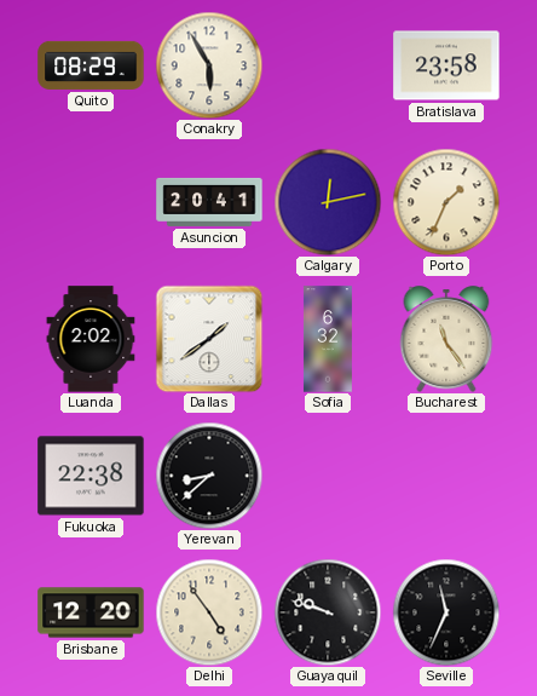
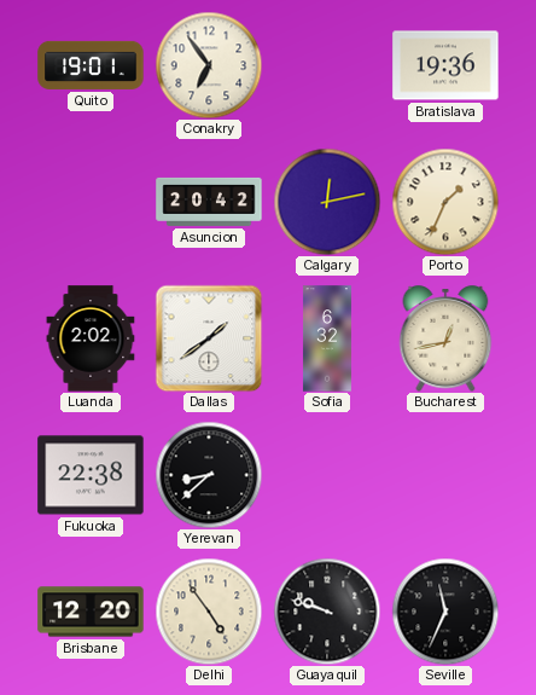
Quito: 08:29 -> 19:01
Conakry: 5:55 -> 6:54
Bratislava: 23:58 -> 19:36
Asuncion: 20:41 -> 20:42
Bucharest: 11:24 -> 12:43
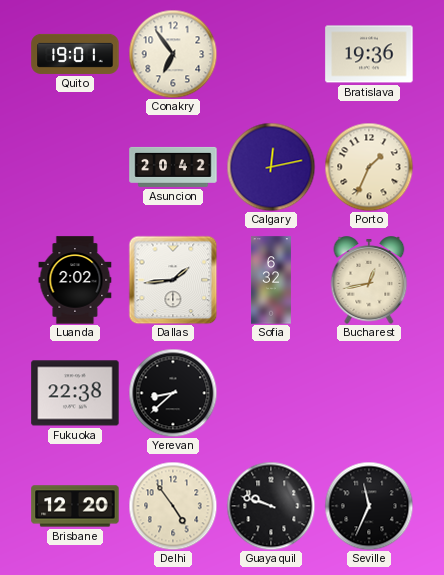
Dallas: 1:39 -> 1:44
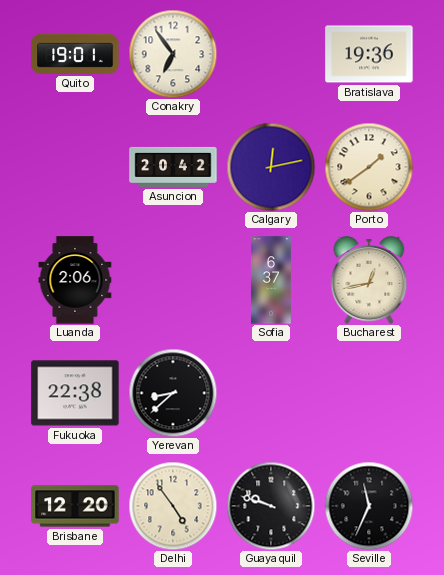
Porto: 1:34 -> 1:39
Luanda: 2:02 -> 2:06
Dallas: 1:44 -> none
Sofia: 6:32 -> 6:37
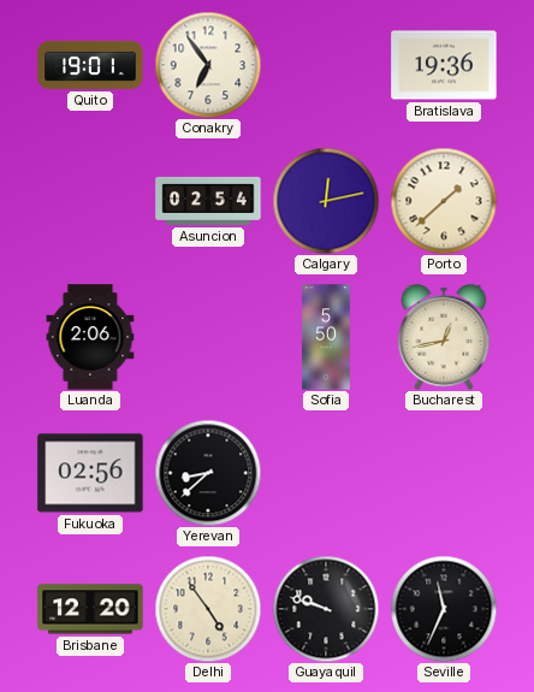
Asuncion: 20:42 -> 02:54
Porto: 1:39 -> 1:38
Sofia: 6:37 -> 5:50
Fukuoka: 22:38 -> 02:56
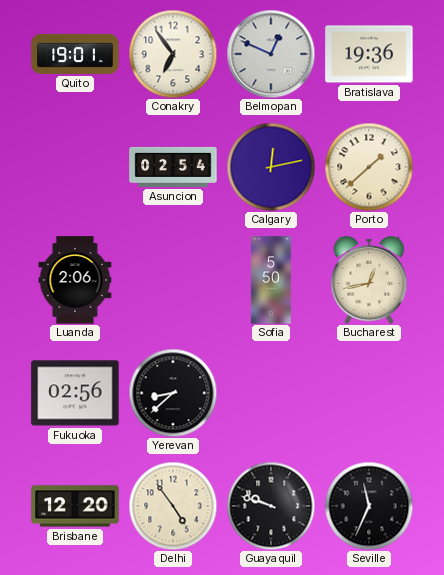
Belmopan: none -> 12:49
